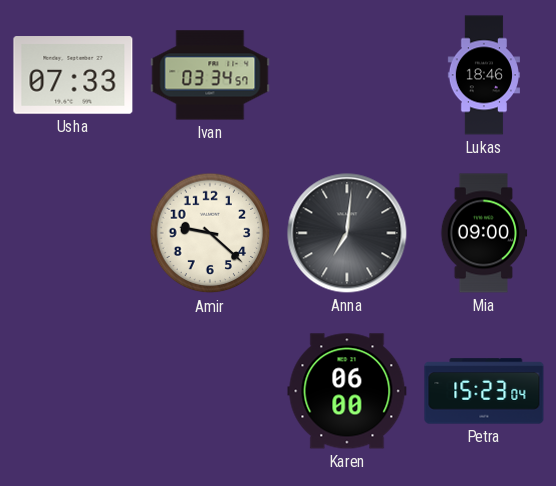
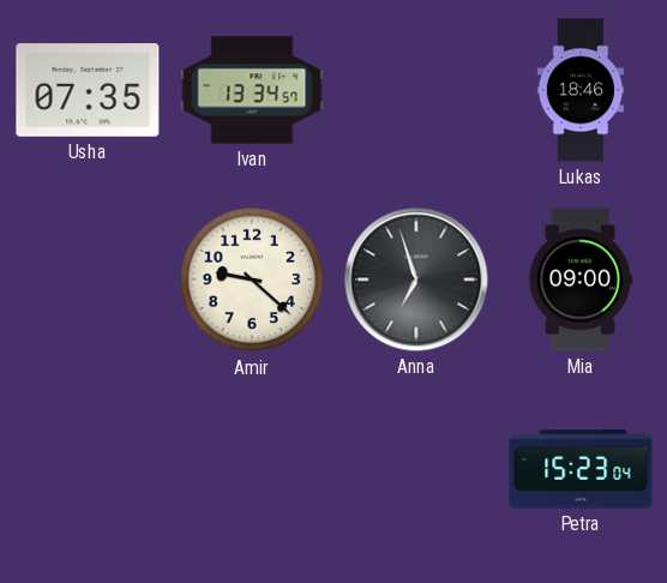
Usha: 07:33 -> 07:35
Ivan: 03:34 -> 13:34
Anna: 7:01 -> 6:57
Karen: 06:00 -> none
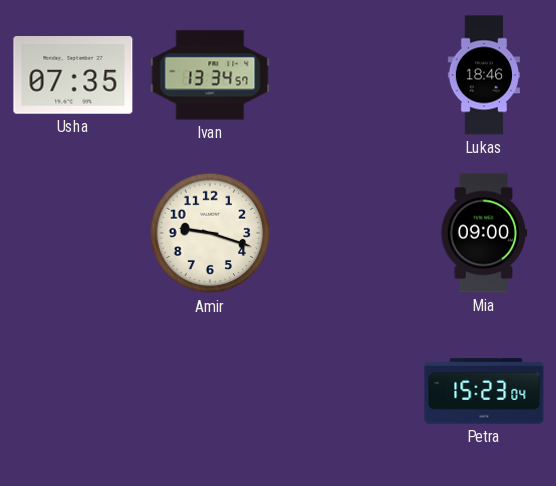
Amir: 9:22 -> 9:18
Anna: 6:57 -> none
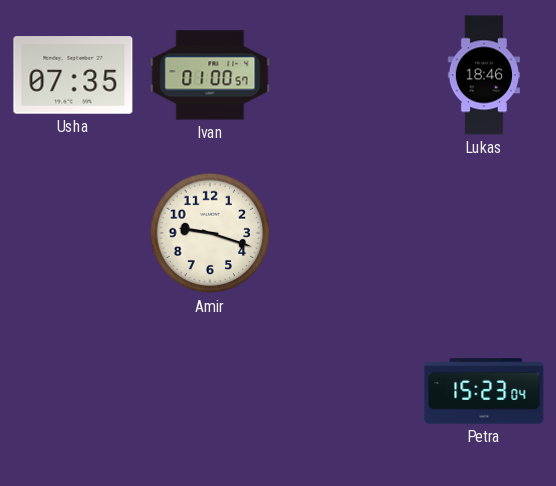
Ivan: 13:34 -> 01:00
Mia: 09:00 -> none
